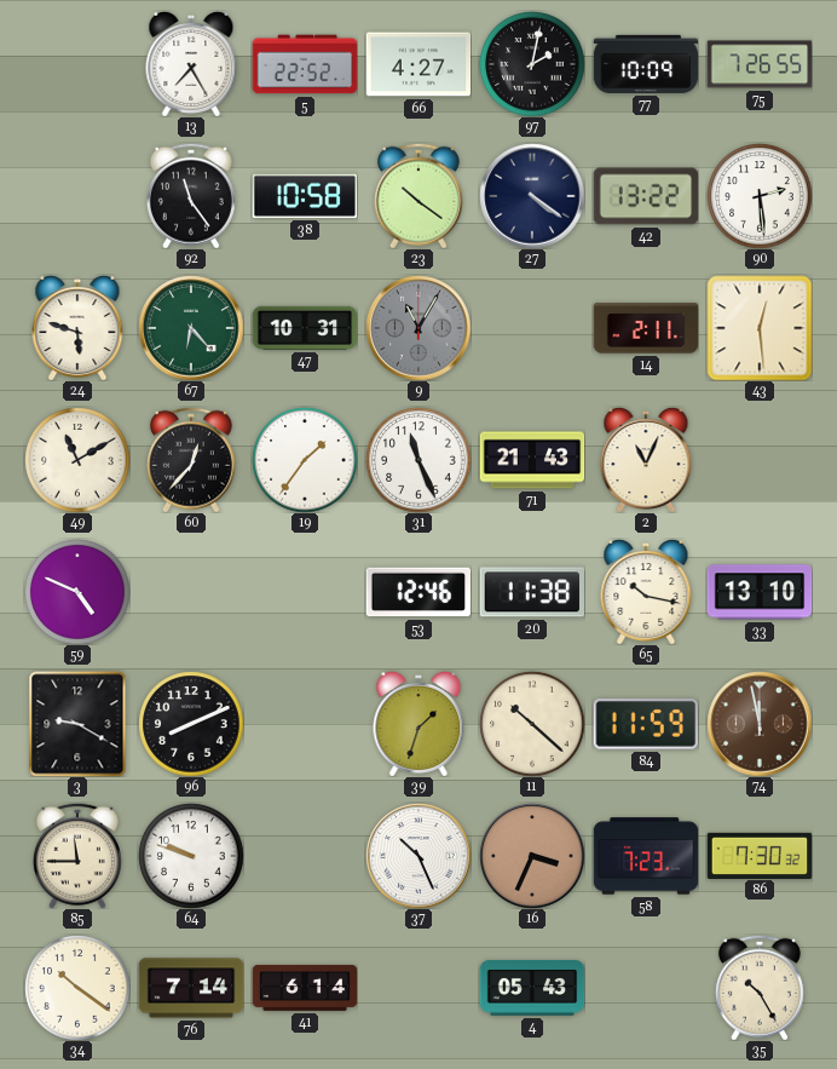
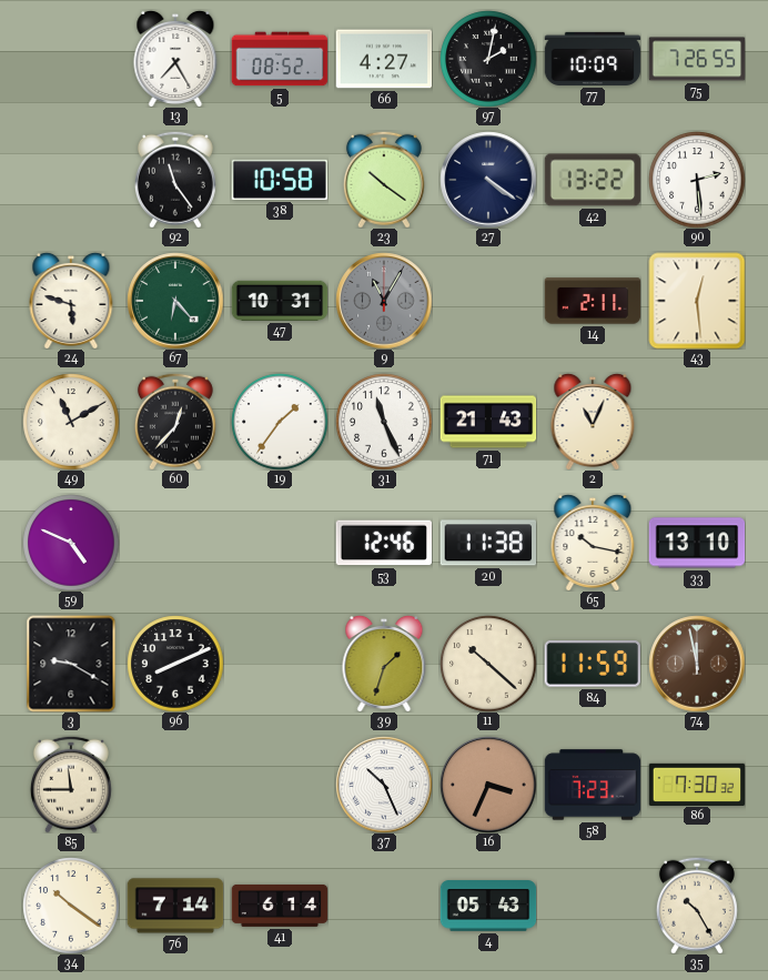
5: 22:52 -> 08:52
64: 9:48 -> none
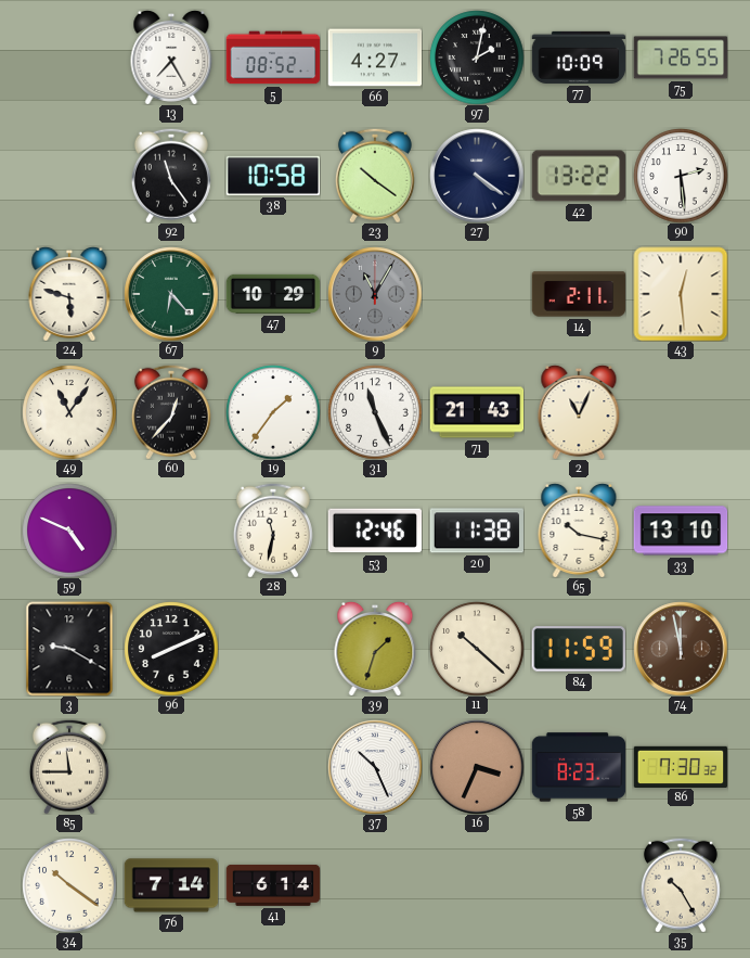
47: 10:31 -> 10:29
49: 11:10 -> 11:06
28: none -> 11:32
58: 7:23 -> 8:23
4: 05:43 -> none
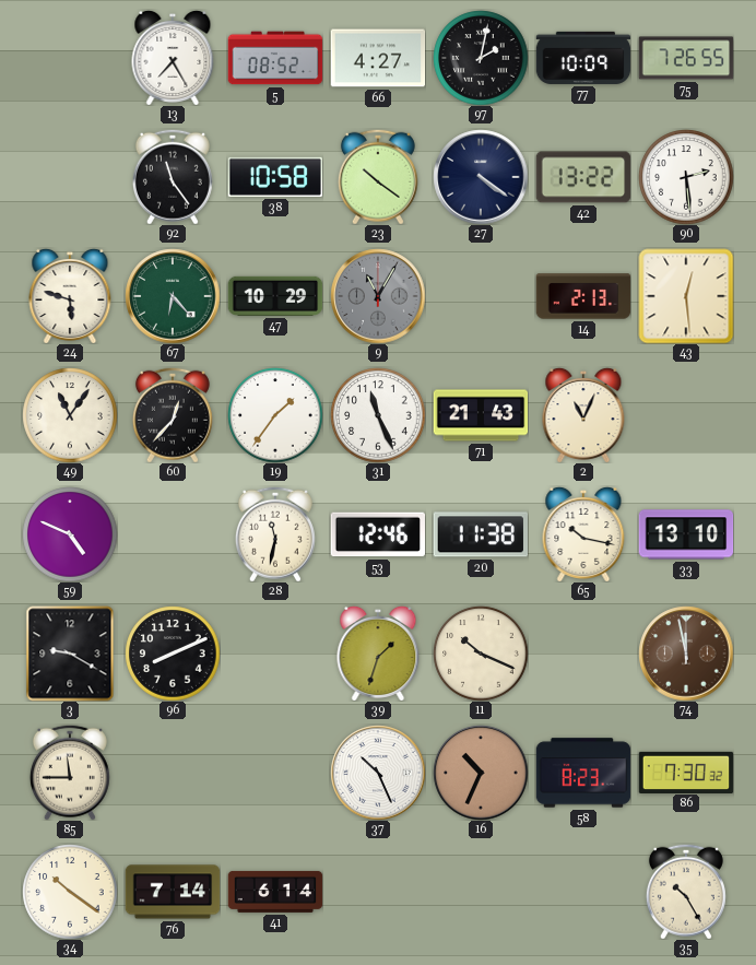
14: 2:11 -> 2:13
11: 10:22 -> 10:19
84: 11:59 -> none
16: 3:34 -> 10:34
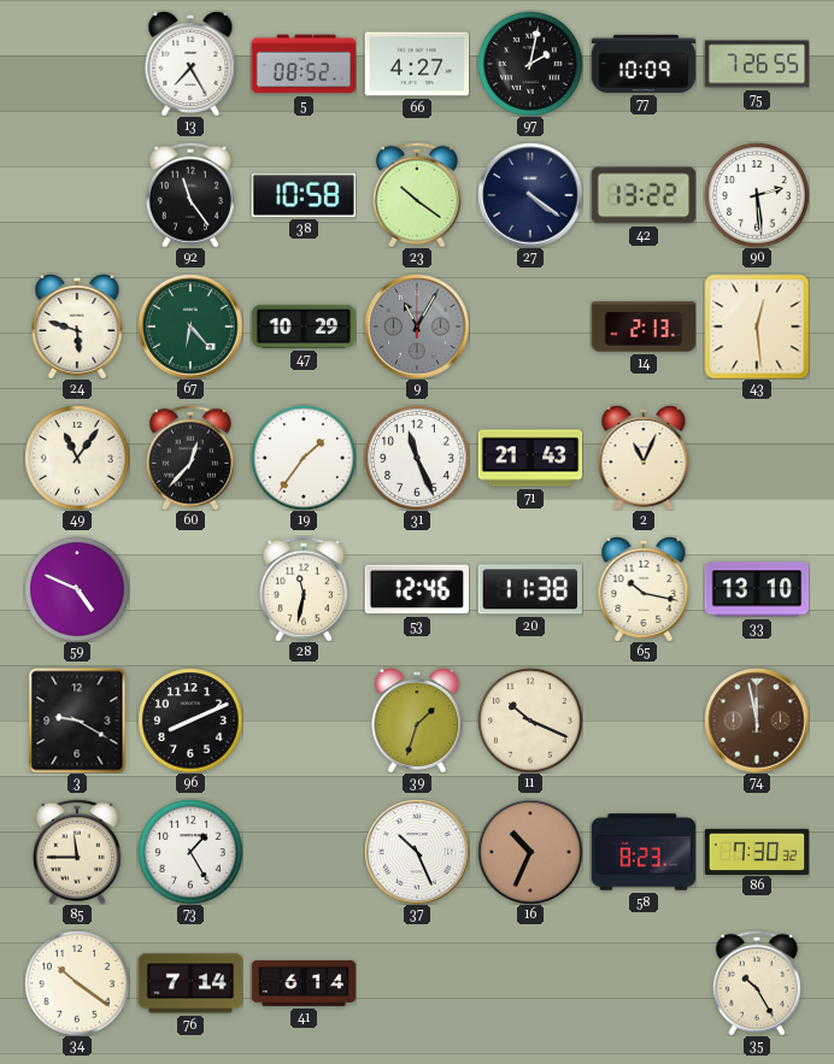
73: none -> 1:25
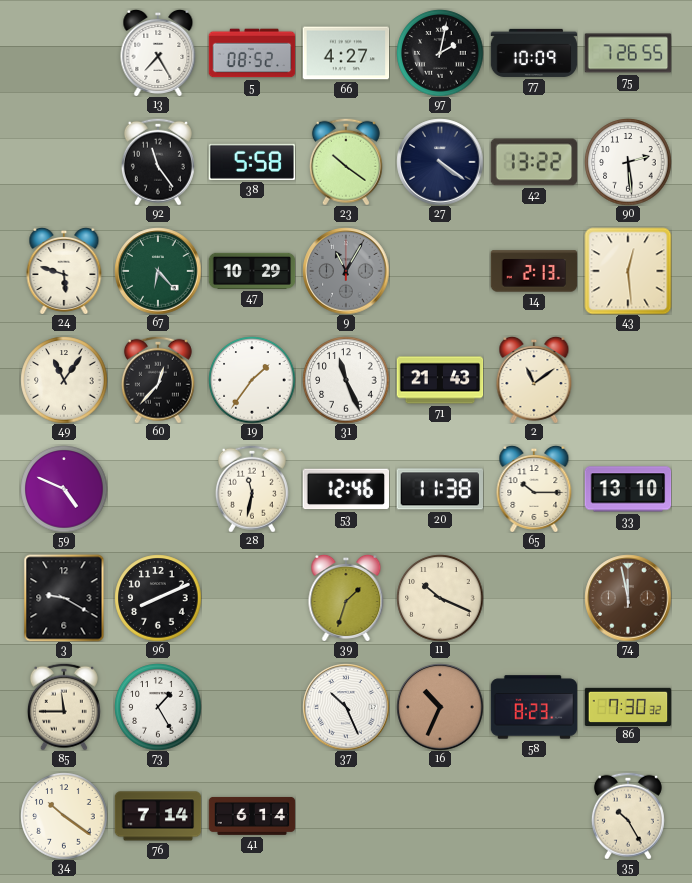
38: 10:58 -> 5:58
2: 11:04 -> 11:09
65: 10:17 -> 10:15
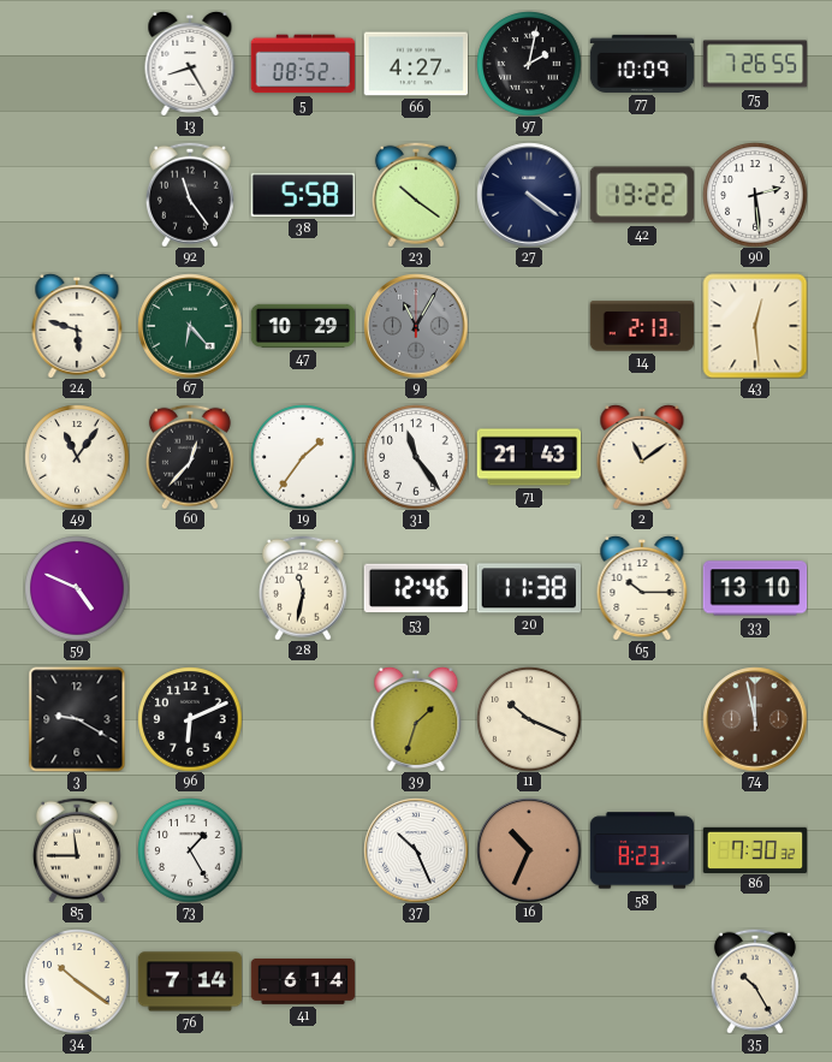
13: 7:25 -> 8:25
31: 11:26 -> 11:24
96: 8:11 -> 6:11
